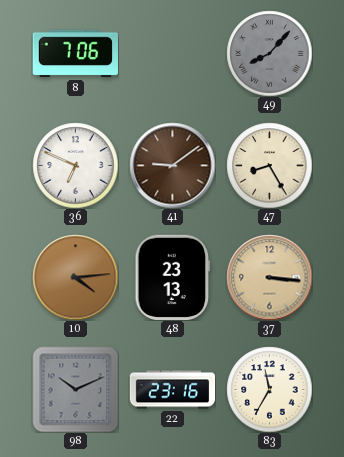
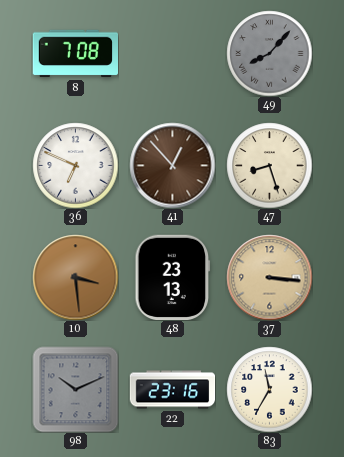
8: 7:06 -> 7:08
41: 9:09 -> 12:53
47: 8:25 -> 8:27
10: 4:14 -> 3:29
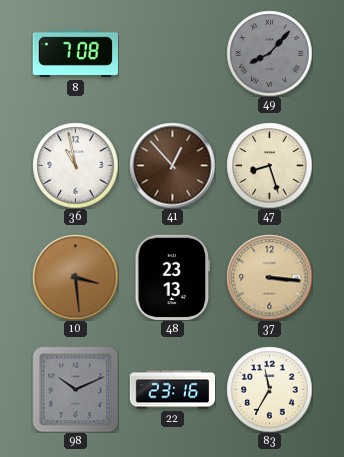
36: 6:49 -> 10:58
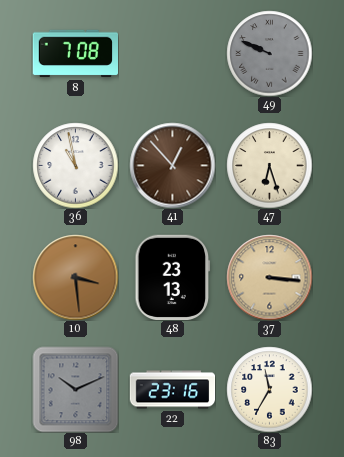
49: 8:07 -> 9:49
47: 8:27 -> 6:27
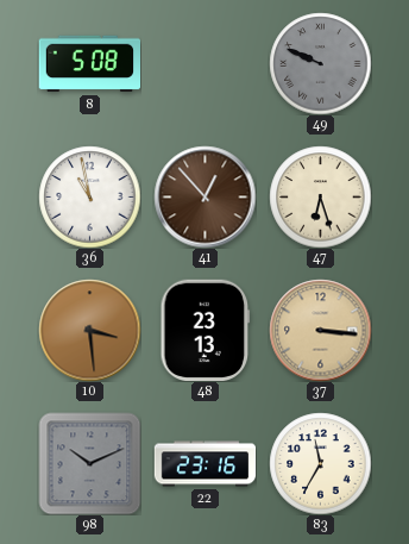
8: 7:08 -> 5:08
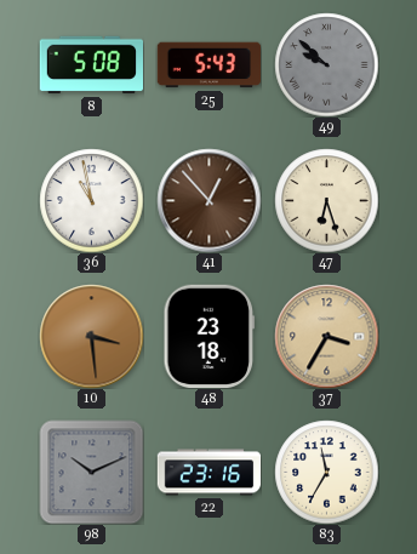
25: none -> 5:43
49: 9:49 -> 9:52
48: 23:13 -> 23:18
37: 3:16 -> 3:35
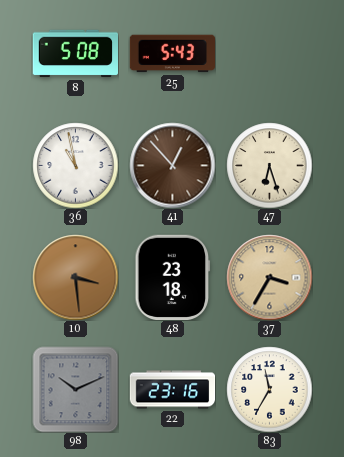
49: 9:52 -> none
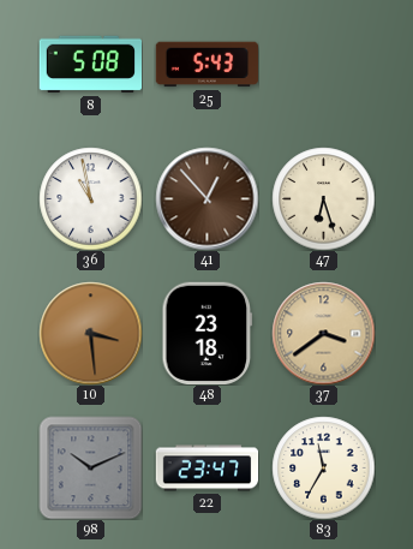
37: 3:35 -> 3:39
22: 23:16 -> 23:47
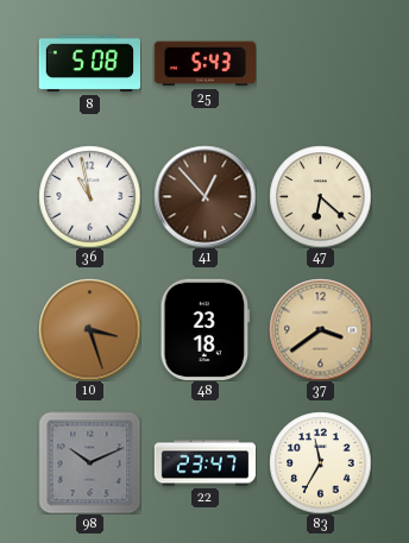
47: 6:27 -> 6:22
10: 3:29 -> 3:27
